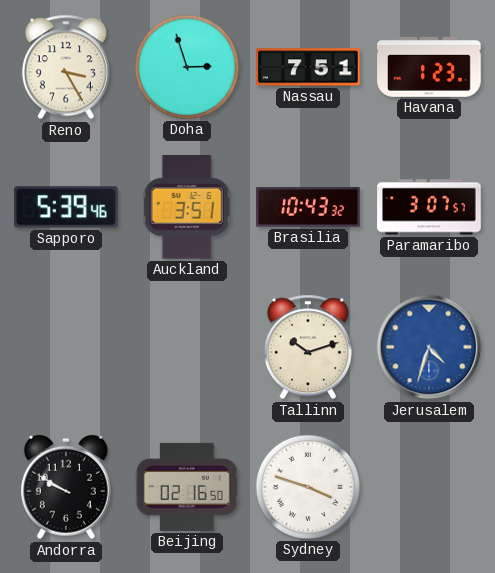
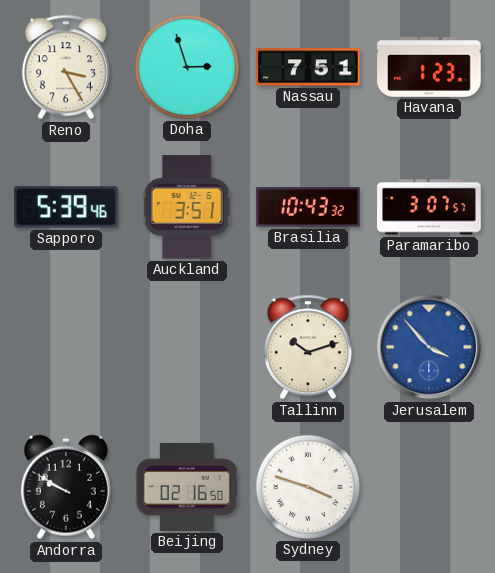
Jerusalem: 4:33 -> 3:53
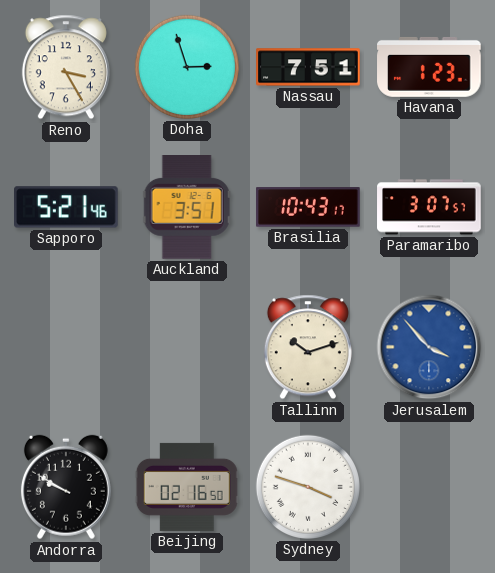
Sapporo: 5:39 -> 5:21
Brasilia: 10:43:32 -> 10:43:17
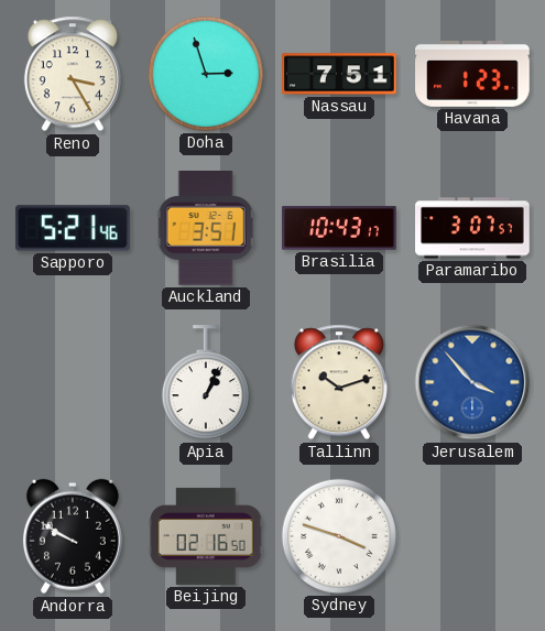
Apia: none -> 1:04
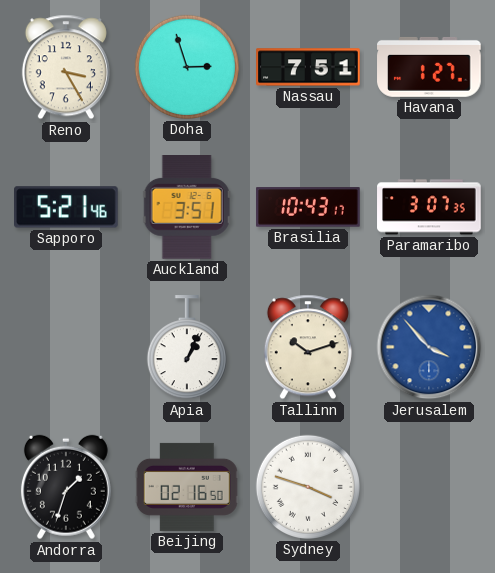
Havana: 1:23 -> 1:27
Paramaribo: 3:07:57 -> 3:07:35
Andorra: 9:50 -> 1:33
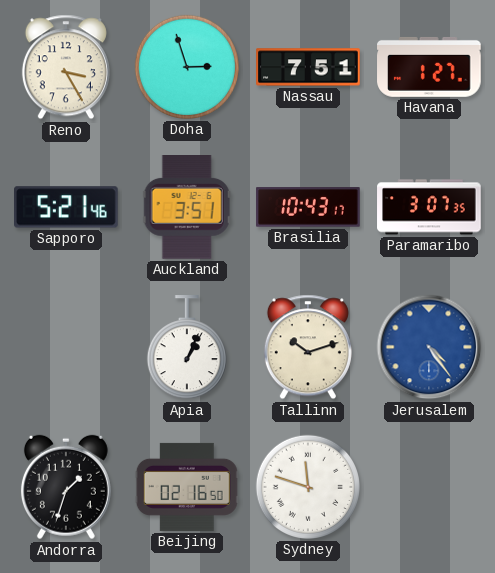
Jerusalem: 3:53 -> 4:24
Sydney: 3:48 -> 11:48
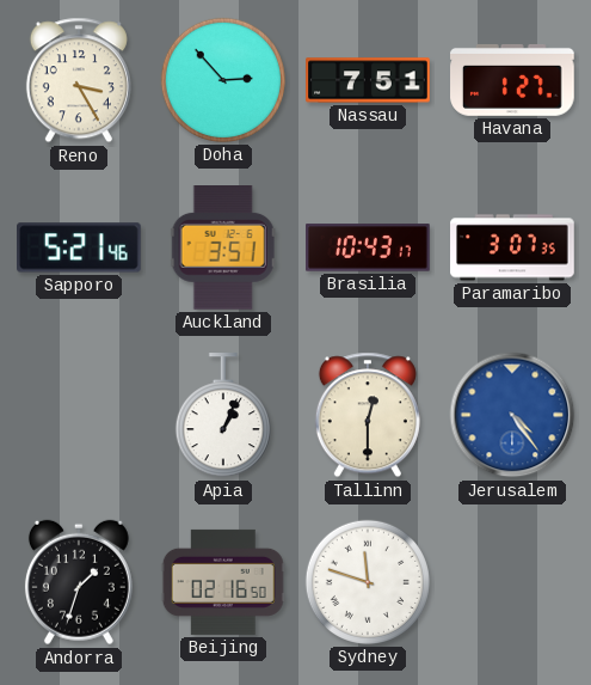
Doha: 2:57 -> 2:53
Tallinn: 10:12 -> 12:30
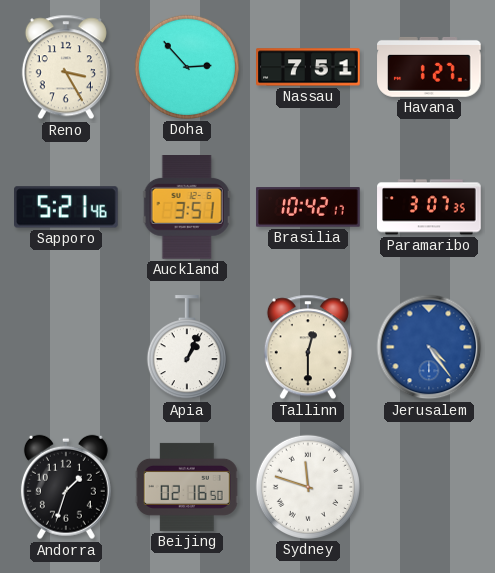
Brasilia: 10:43 -> 10:42
